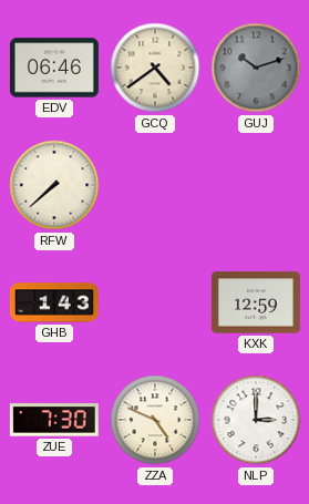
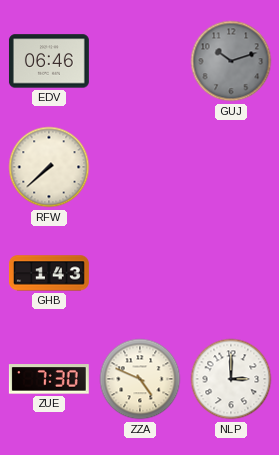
GCQ: 4:39 -> none
KXK: 12:59 -> none
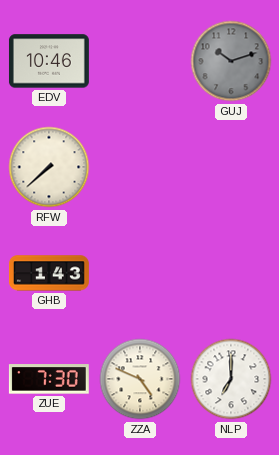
EDV: 06:46 -> 10:46
NLP: 3:00 -> 7:00
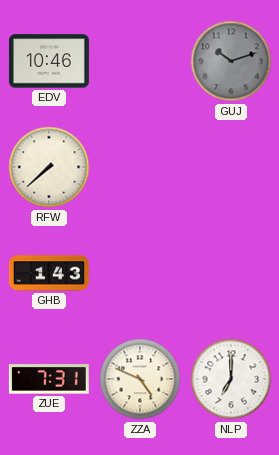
ZUE: 7:30 -> 7:31
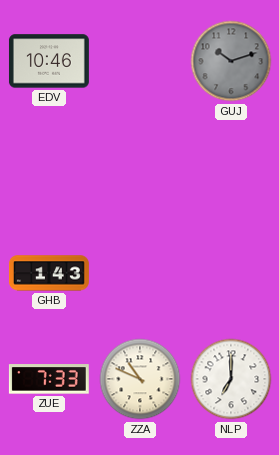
RFW: 7:38 -> none
ZUE: 7:31 -> 7:33
ZZA: 4:49 -> 10:49
